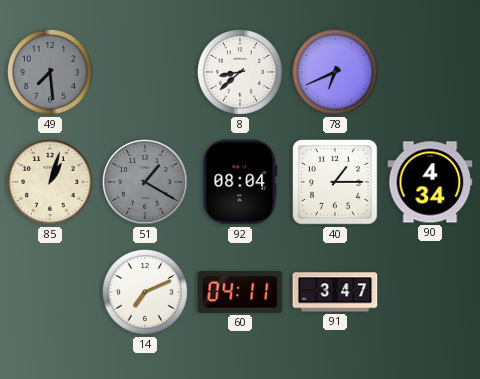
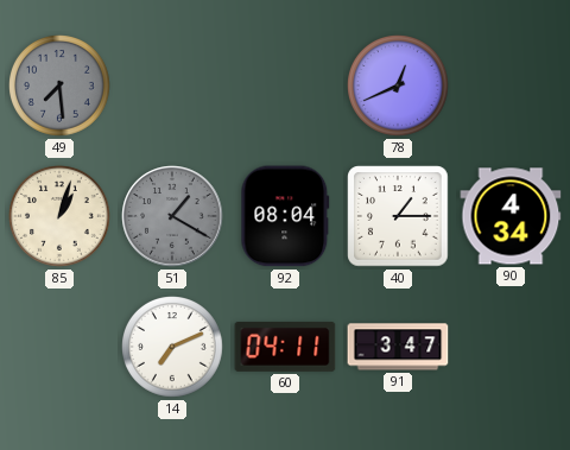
8: 8:38 -> none
78: 6:41 -> 12:41
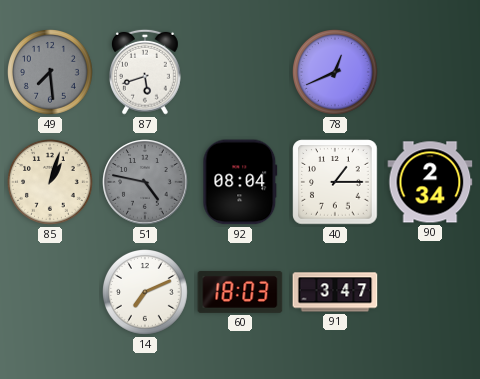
87: none -> 5:42
51: 1:20 -> 4:47
90: 4:34 -> 2:34
60: 04:11 -> 18:03
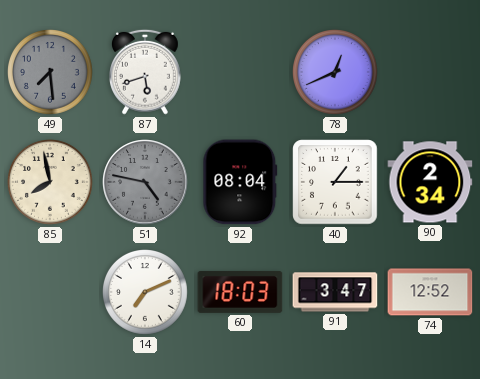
85: 1:03 -> 7:58
74: none -> 12:52
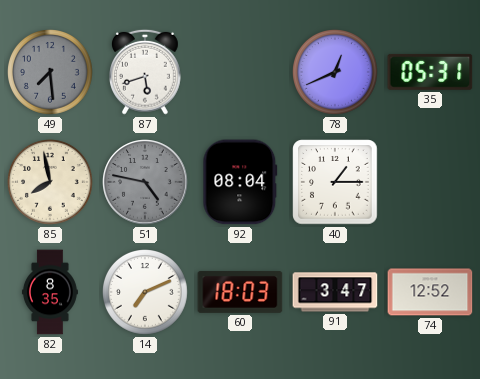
35: none -> 05:31
90: 2:34 -> none
82: none -> 8:35
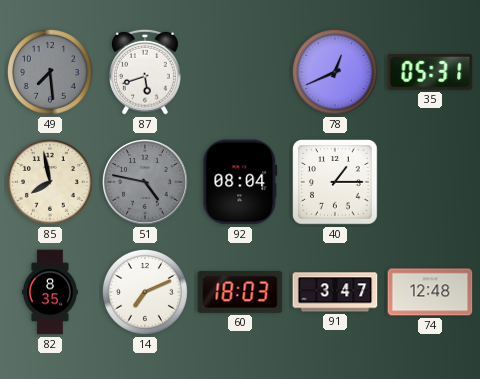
74: 12:52 -> 12:48
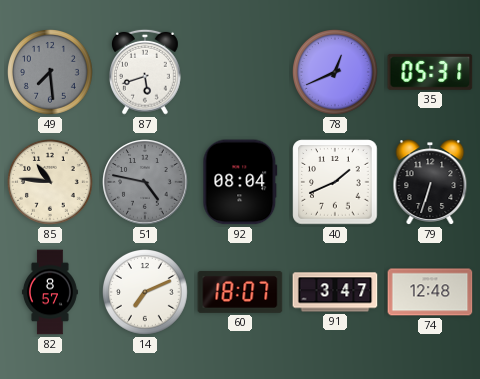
85: 7:58 -> 10:46
40: 1:15 -> 1:41
79: none -> 6:33
82: 8:35 -> 8:57
60: 18:03 -> 18:07
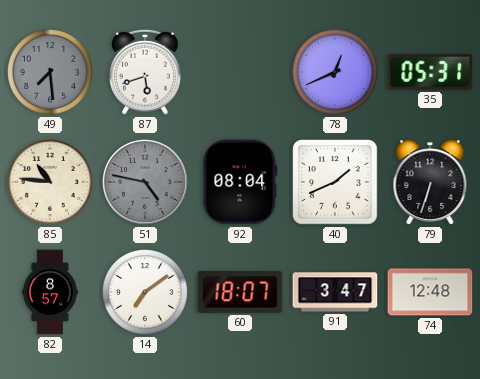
14: 7:11 -> 7:09
